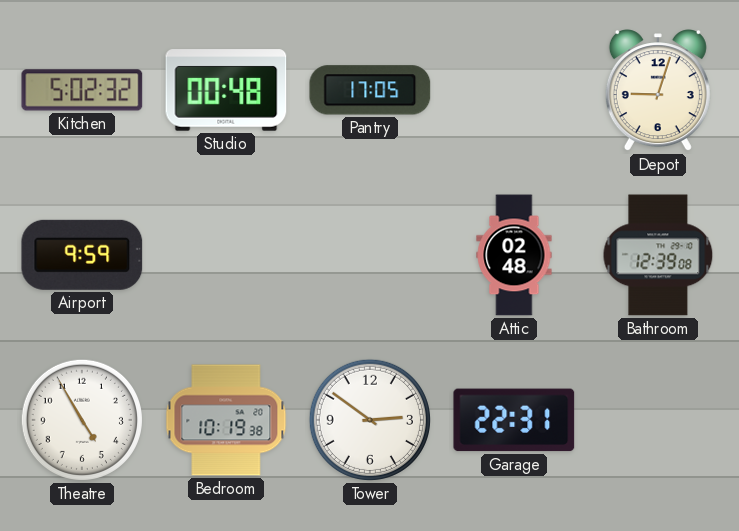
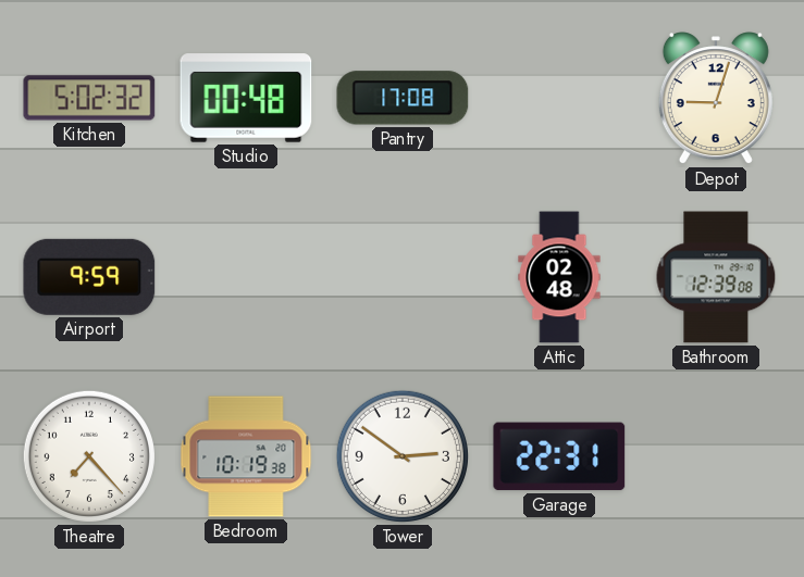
Pantry: 17:05 -> 17:08
Theatre: 4:55 -> 7:23
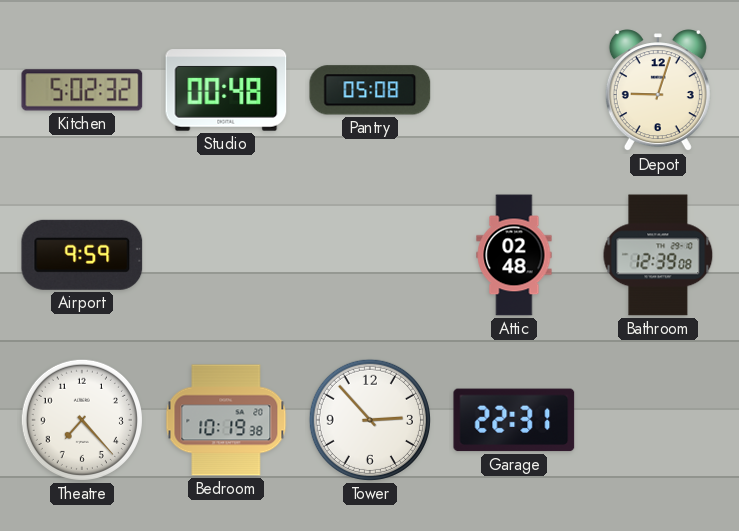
Pantry: 17:08 -> 05:08
Tower: 2:51 -> 2:53
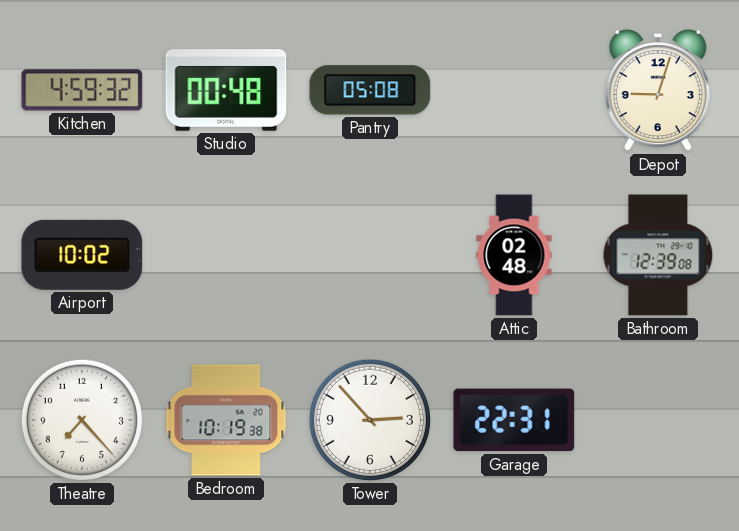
Kitchen: 5:02 -> 4:59
Airport: 9:59 -> 10:02
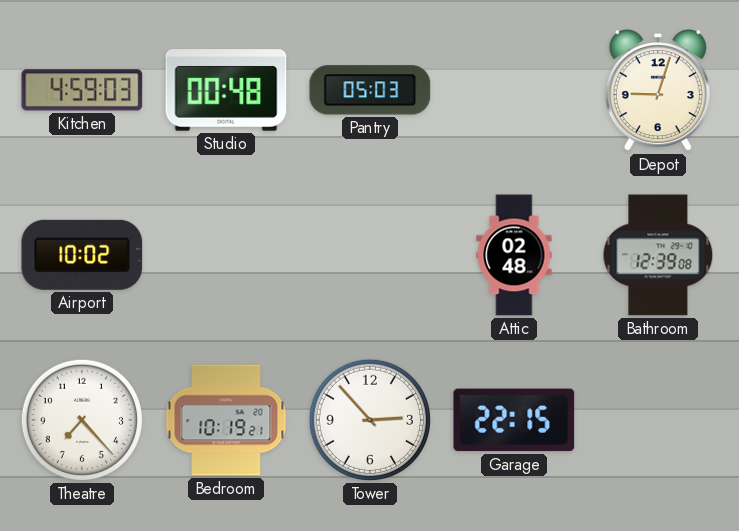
Kitchen: 4:59:32 -> 4:59:03
Pantry: 05:08 -> 05:03
Bedroom: 10:19:38 -> 10:19:21
Garage: 22:31 -> 22:15
